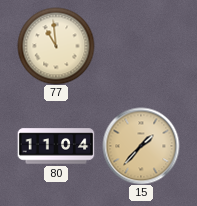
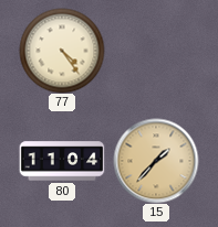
77: 10:59 -> 4:24
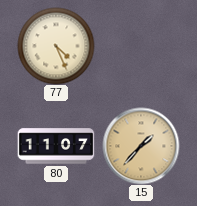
77: 4:24 -> 4:26
80: 11:04 -> 11:07
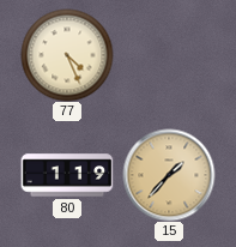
80: 11:07 -> 1:19
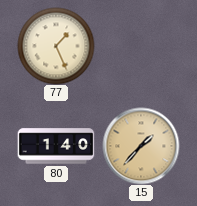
77: 4:26 -> 1:26
80: 1:19 -> 1:40
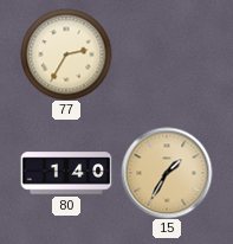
77: 1:26 -> 2:35
15: 1:37 -> 1:35
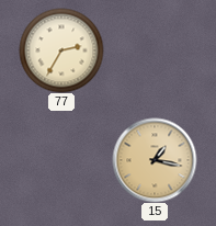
80: 1:40 -> none
15: 1:35 -> 1:17
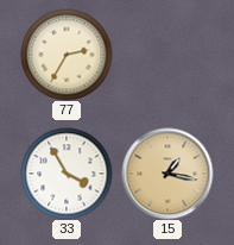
33: none -> 3:55
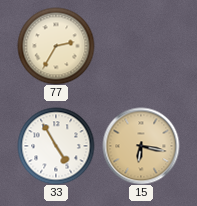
33: 3:55 -> 4:55
15: 1:17 -> 6:17
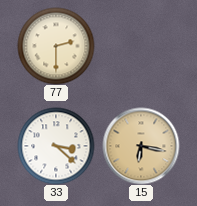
77: 2:35 -> 2:30
33: 4:55 -> 3:22
